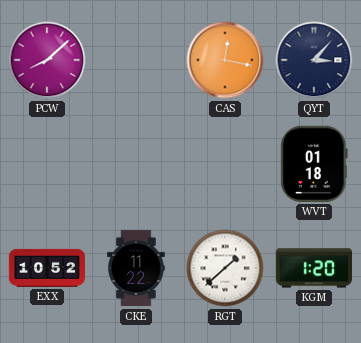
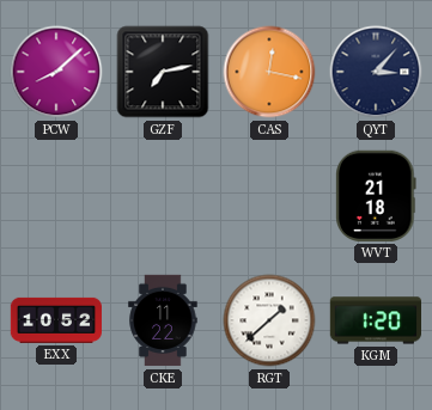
GZF: none -> 7:13
WVT: 01:18 -> 21:18
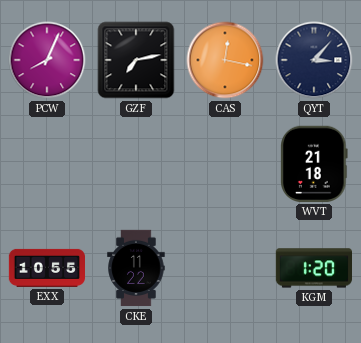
PCW: 8:08 -> 8:04
EXX: 10:52 -> 10:55
RGT: 1:38 -> none
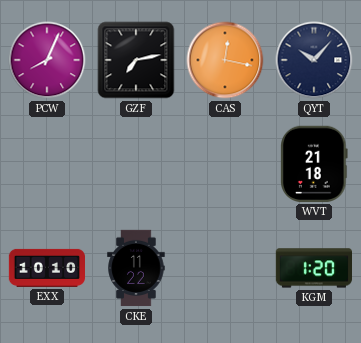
QYT: 3:07 -> 10:07
EXX: 10:55 -> 10:10
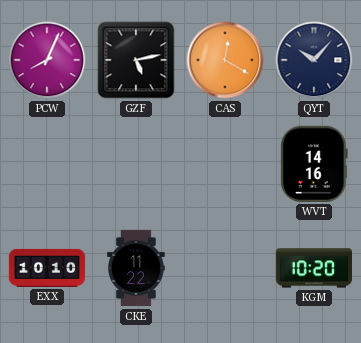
GZF: 7:13 -> 5:13
CAS: 12:17 -> 12:20
WVT: 21:18 -> 14:16
KGM: 1:20 -> 10:20
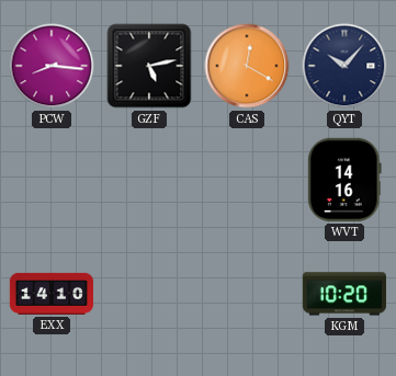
PCW: 8:04 -> 8:16
EXX: 10:10 -> 14:10
CKE: 11:22 -> none
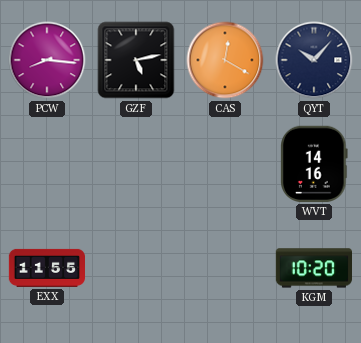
EXX: 14:10 -> 11:55
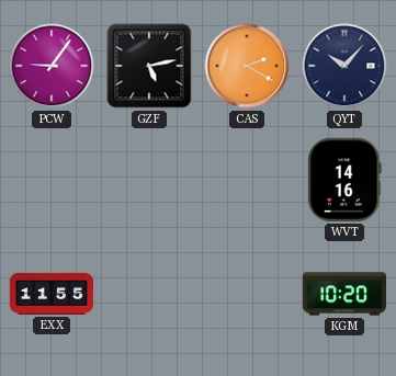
PCW: 8:16 -> 9:06
CAS: 12:20 -> 2:20
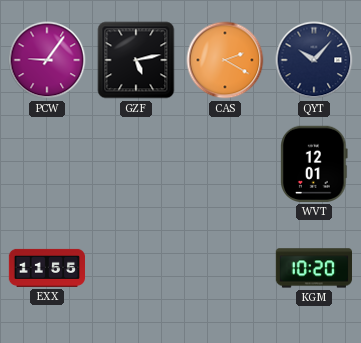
WVT: 14:16 -> 12:01
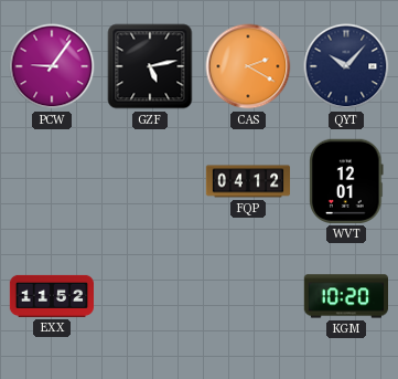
FQP: none -> 04:12
EXX: 11:55 -> 11:52
